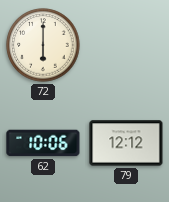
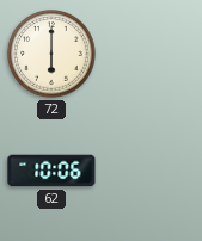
79: 12:12 -> none
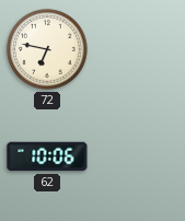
72: 6:00 -> 6:47
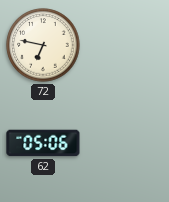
62: 10:06 -> 05:06
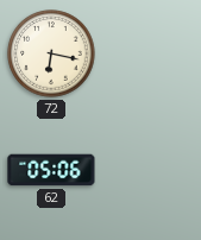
72: 6:47 -> 6:17
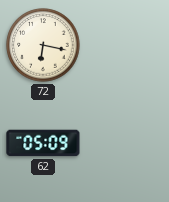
62: 05:06 -> 05:09
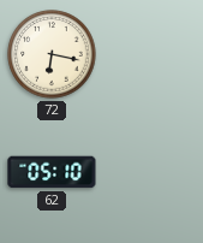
62: 05:09 -> 05:10
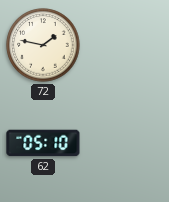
72: 6:17 -> 1:47
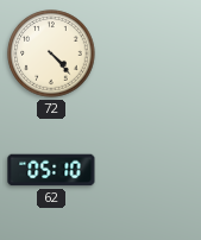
72: 1:47 -> 4:23
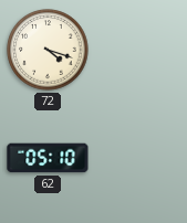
72: 4:23 -> 4:18
